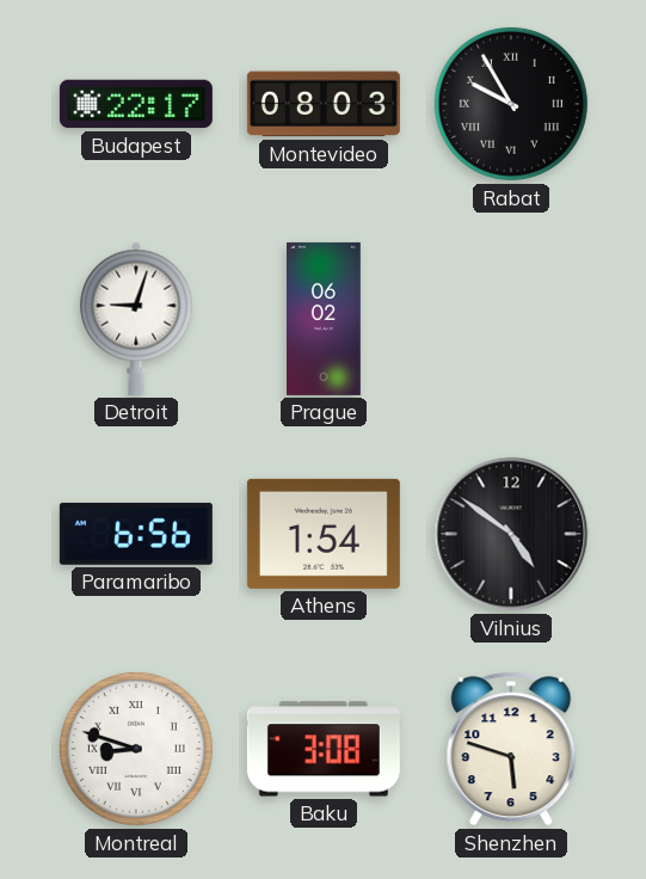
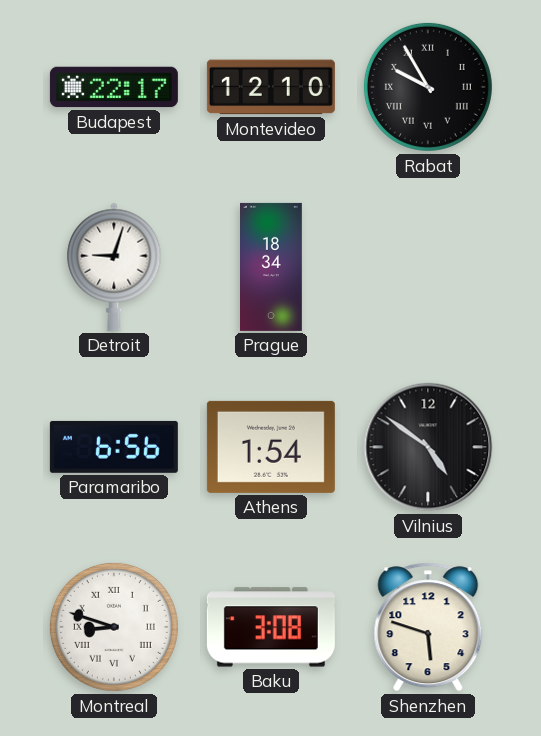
Montevideo: 08:03 -> 12:10
Prague: 06:02 -> 18:34
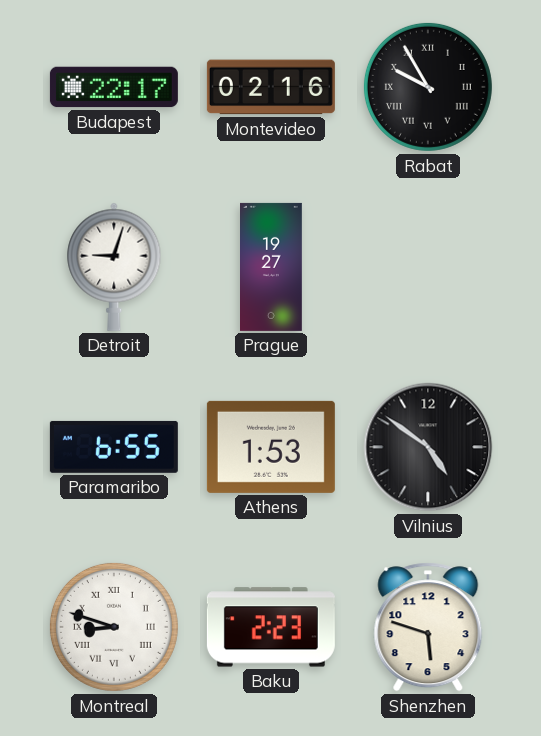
Montevideo: 12:10 -> 02:16
Prague: 18:34 -> 19:27
Paramaribo: 6:56 -> 6:55
Athens: 1:54 -> 1:53
Baku: 3:08 -> 2:23
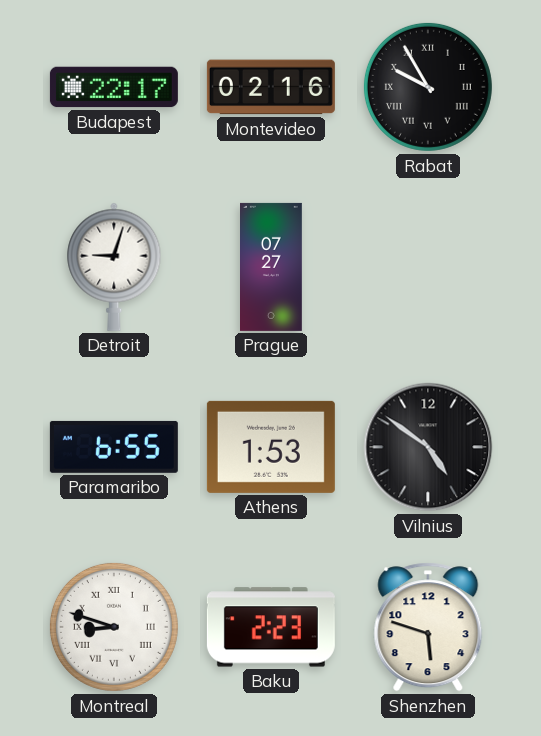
Prague: 19:27 -> 07:27
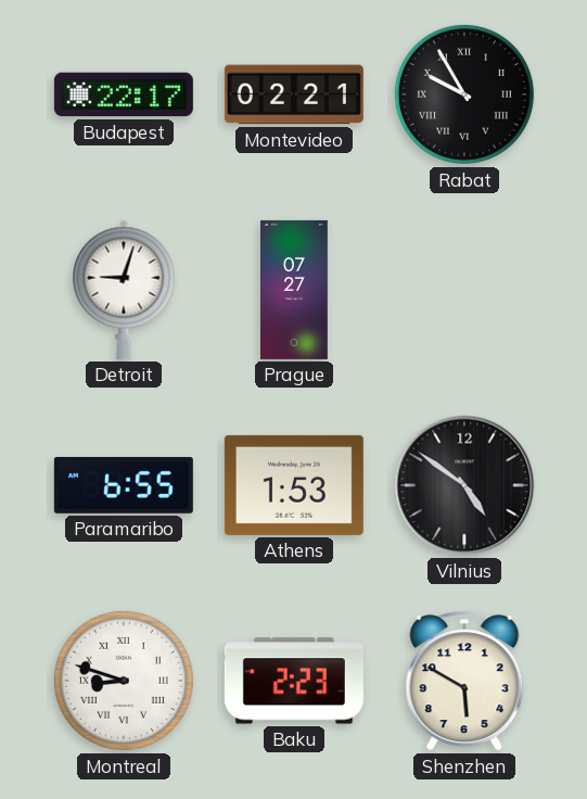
Montevideo: 02:16 -> 02:21
Shenzhen: 5:48 -> 5:50
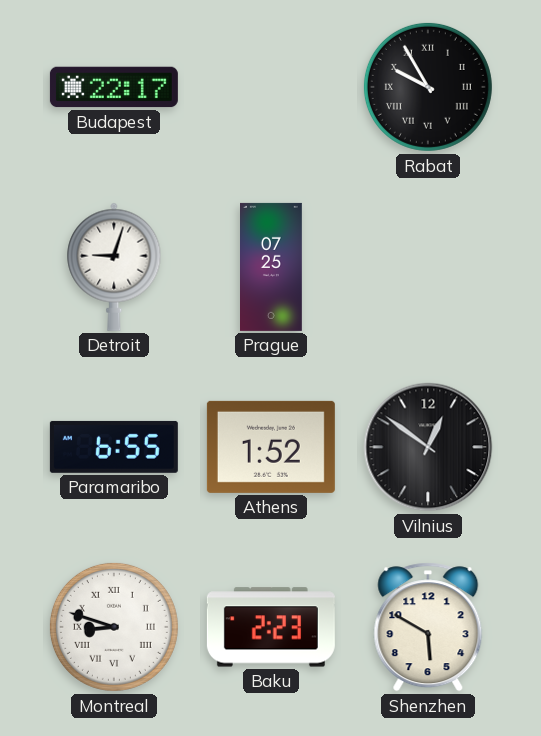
Montevideo: 02:21 -> none
Prague: 07:27 -> 07:25
Athens: 1:53 -> 1:52
Vilnius: 4:51 -> 12:51
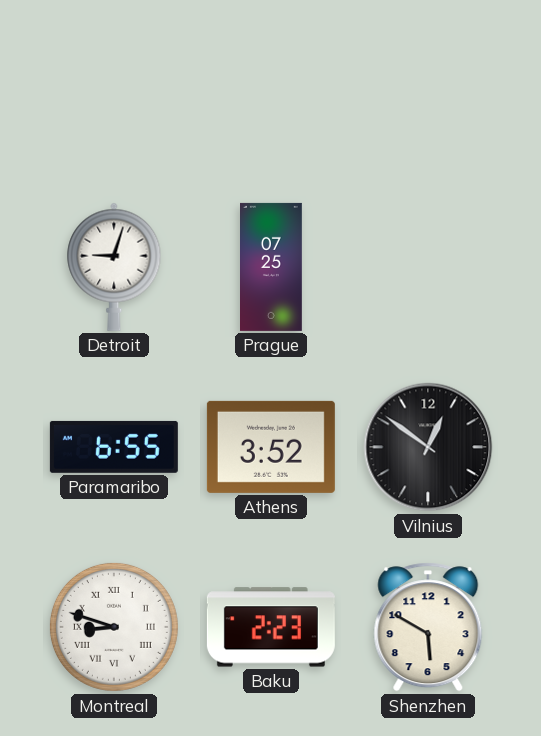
Budapest: 22:17 -> none
Rabat: 9:55 -> none
Athens: 1:52 -> 3:52
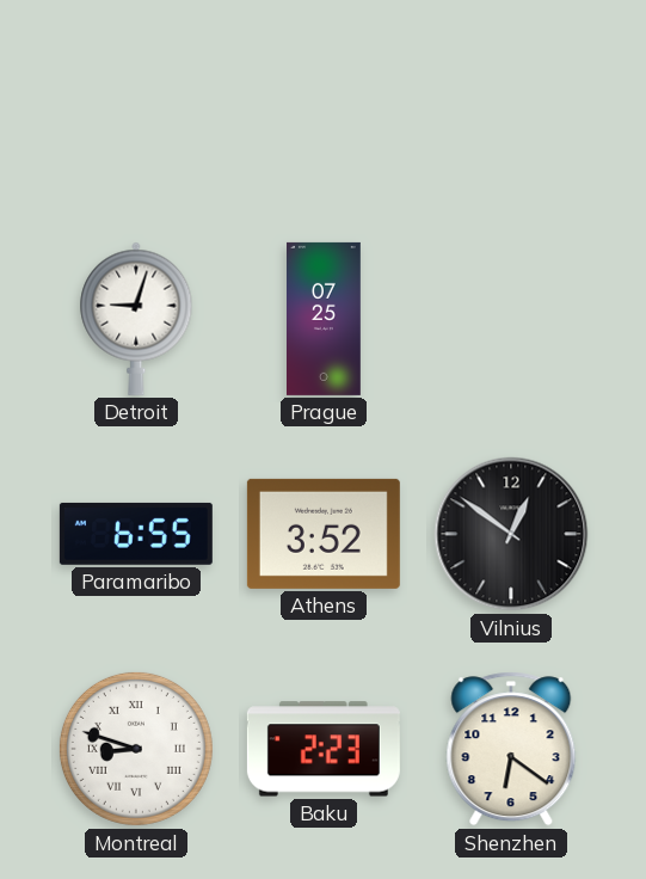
Shenzhen: 5:50 -> 6:21
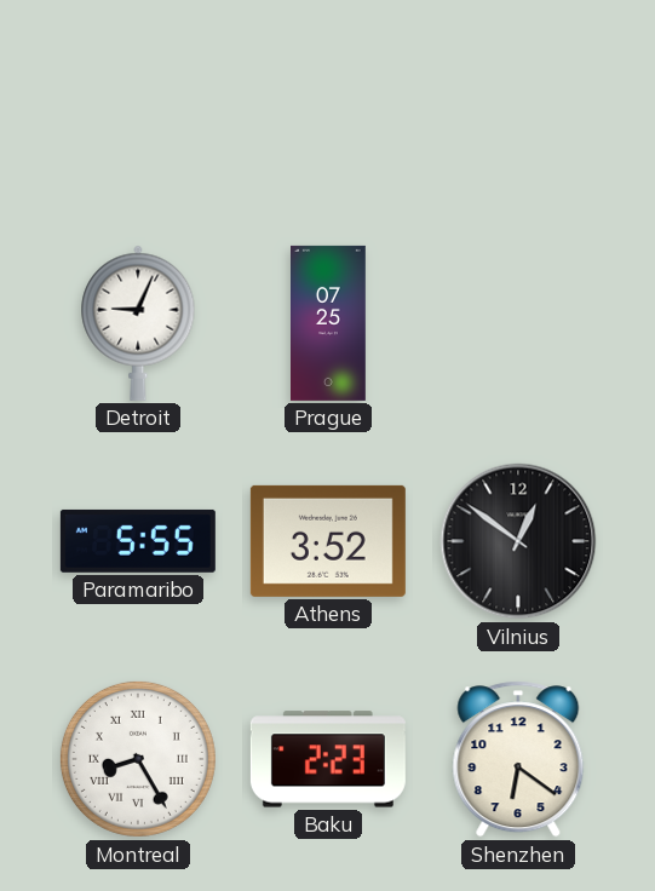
Detroit: 9:03 -> 9:04
Paramaribo: 6:55 -> 5:55
Montreal: 8:48 -> 8:25
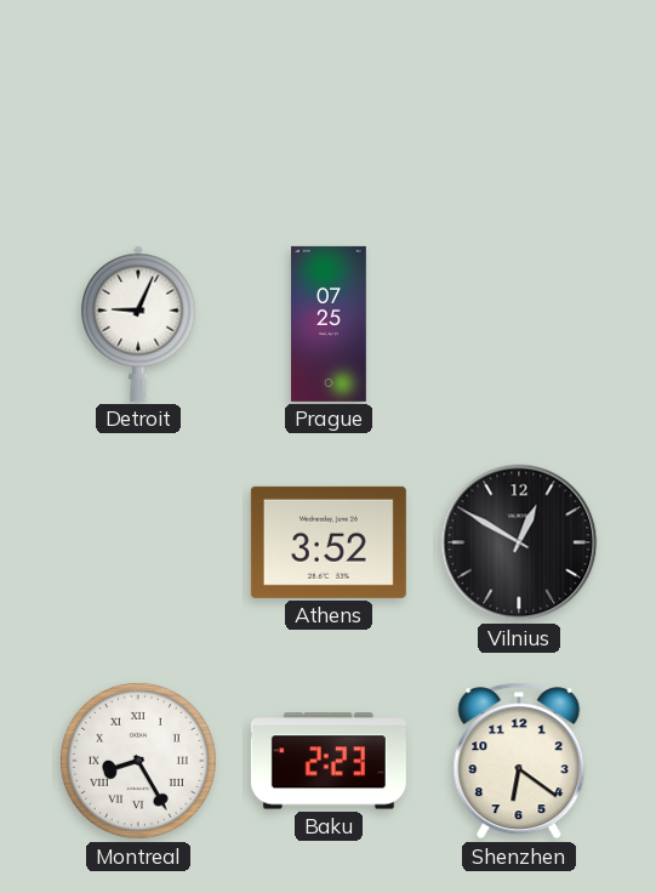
Paramaribo: 5:55 -> none
Vilnius: 12:51 -> 12:50
